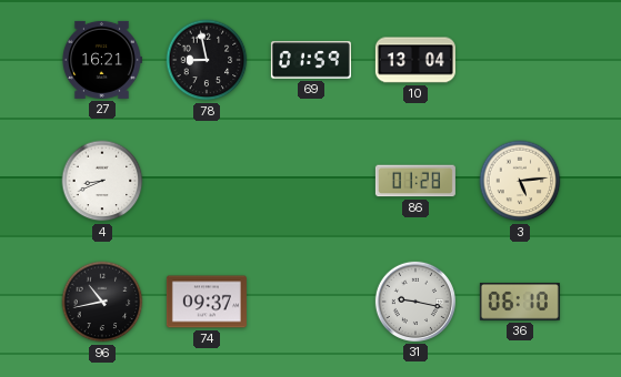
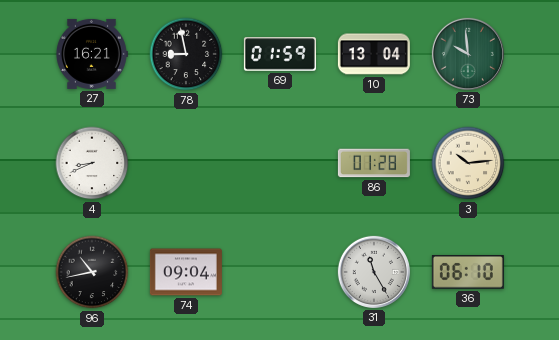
73: none -> 9:59
3: 5:14 -> 10:14
74: 09:37 -> 09:04
31: 9:17 -> 11:25
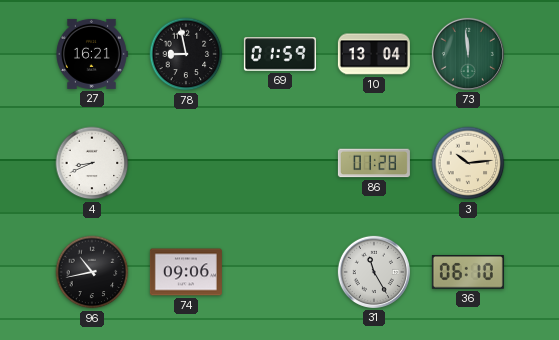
73: 9:59 -> 11:59
74: 09:04 -> 09:06
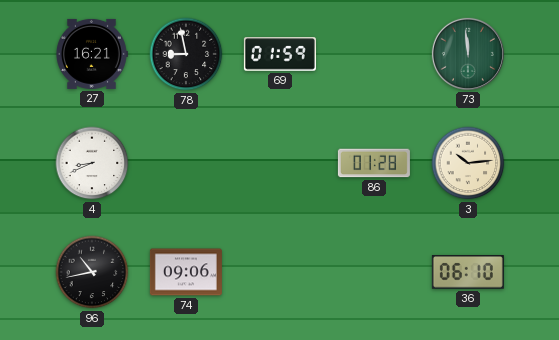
10: 13:04 -> none
31: 11:25 -> none
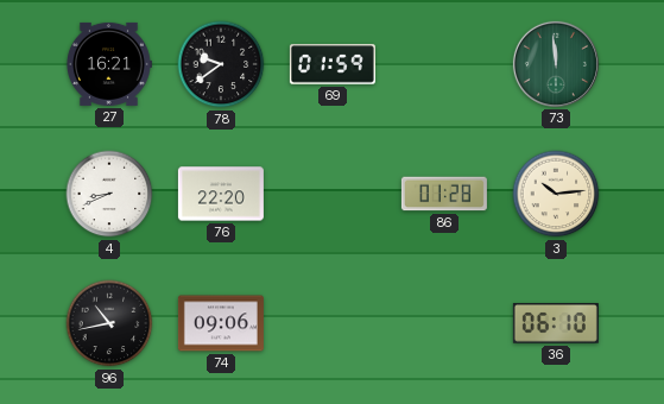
78: 8:58 -> 9:39
76: none -> 22:20
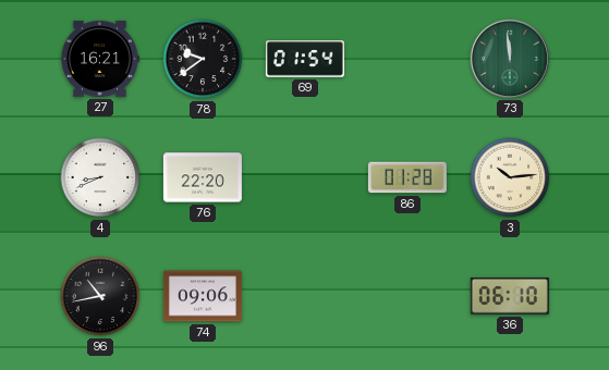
69: 01:59 -> 01:54
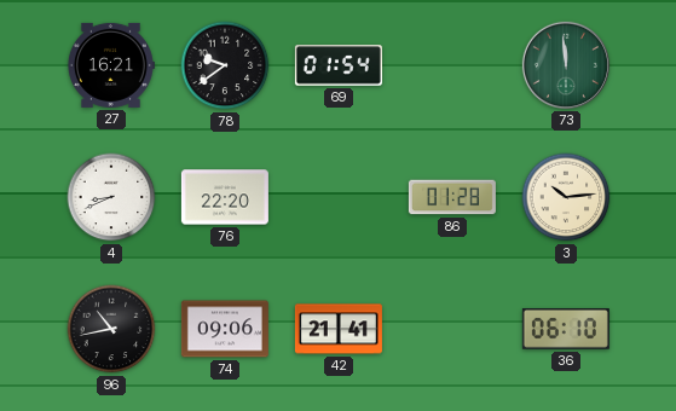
42: none -> 21:41
